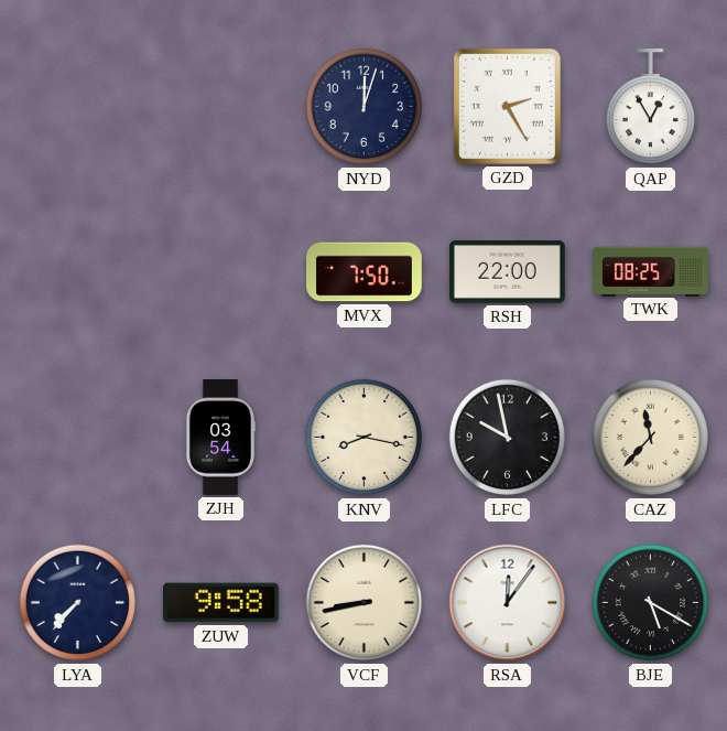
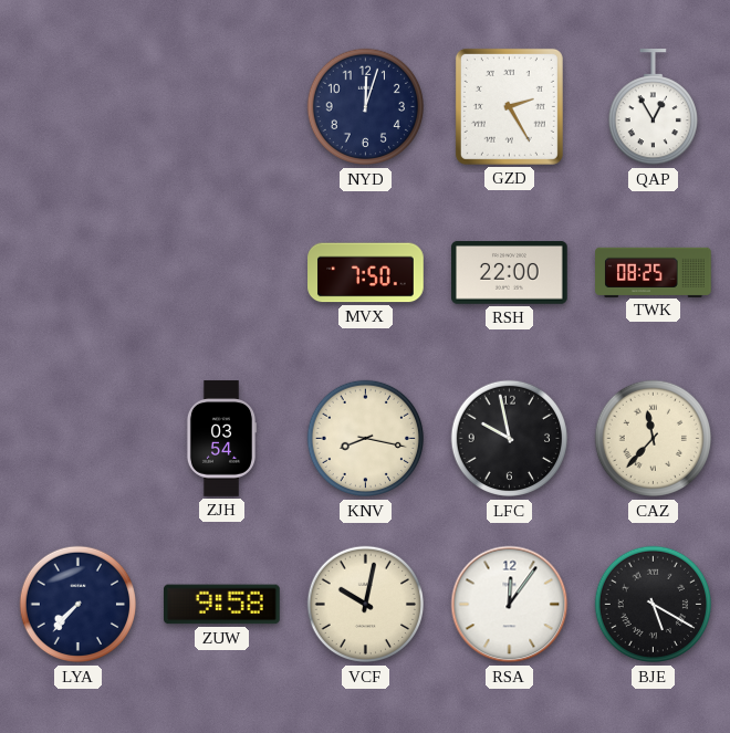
VCF: 8:43 -> 10:02
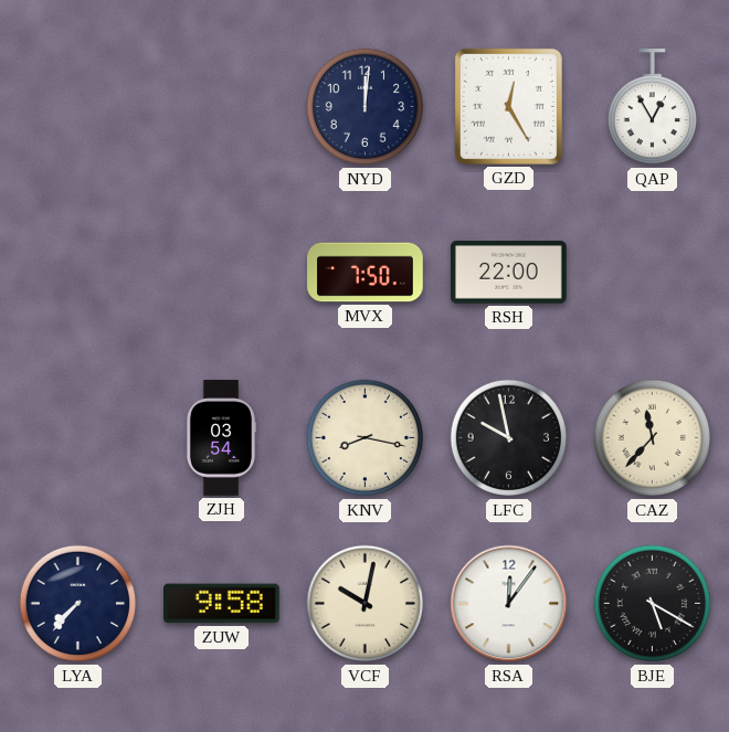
NYD: 12:03 -> 12:01
GZD: 2:25 -> 12:25
TWK: 08:25 -> none
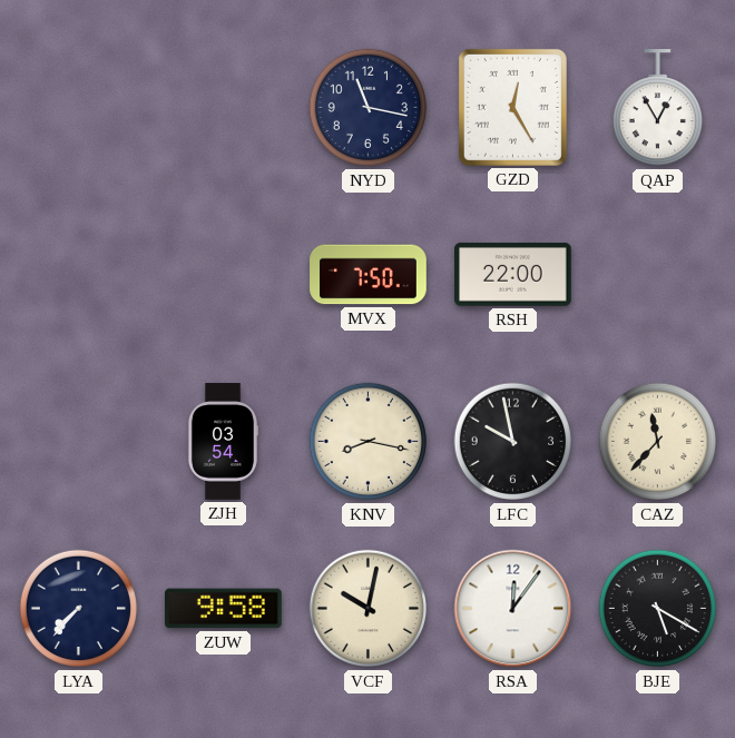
NYD: 12:01 -> 11:17
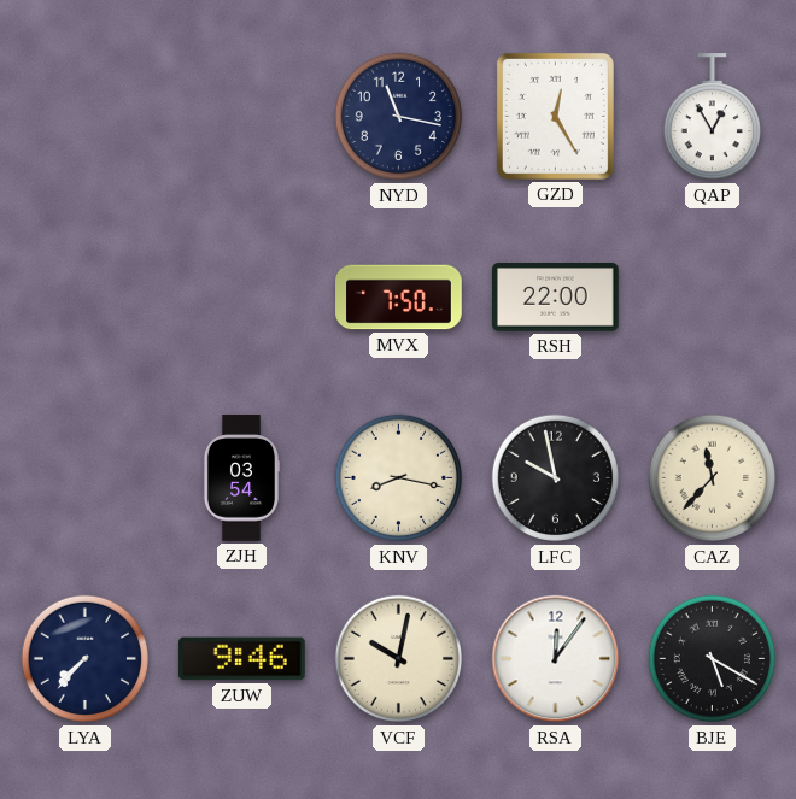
ZUW: 9:58 -> 9:46
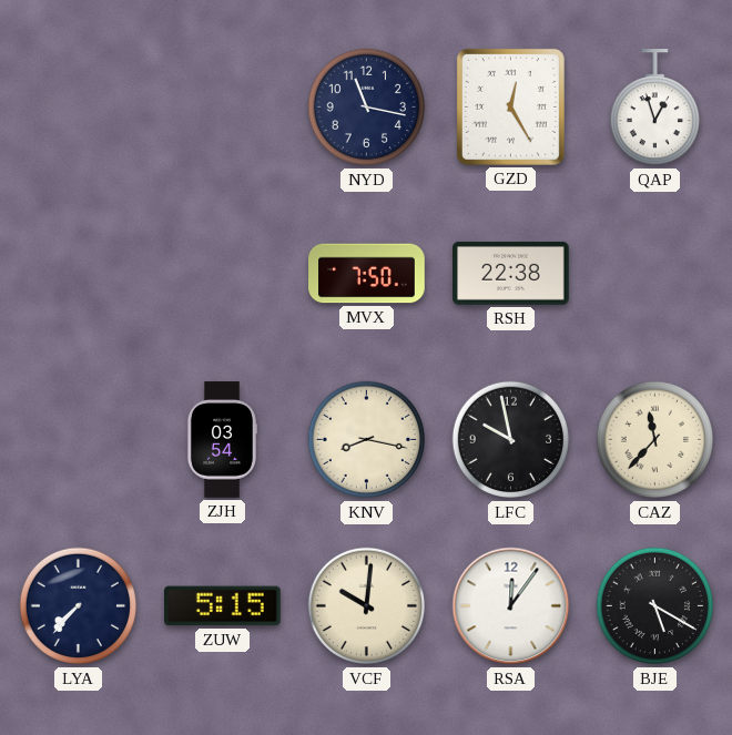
QAP: 12:55 -> 12:57
RSH: 22:00 -> 22:38
ZUW: 9:46 -> 5:15
VCF: 10:02 -> 10:01
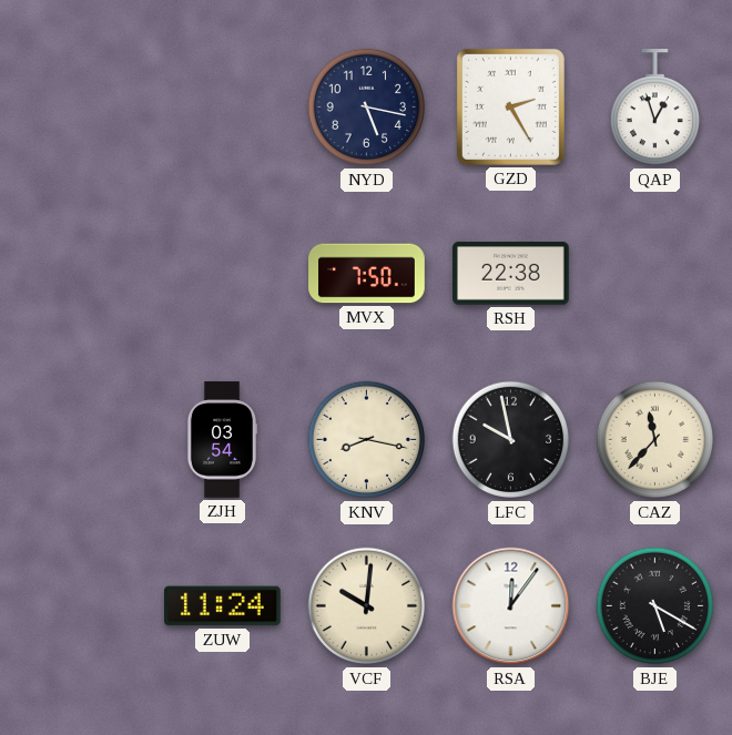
NYD: 11:17 -> 5:17
GZD: 12:25 -> 2:25
LYA: 7:37 -> none
ZUW: 5:15 -> 11:24
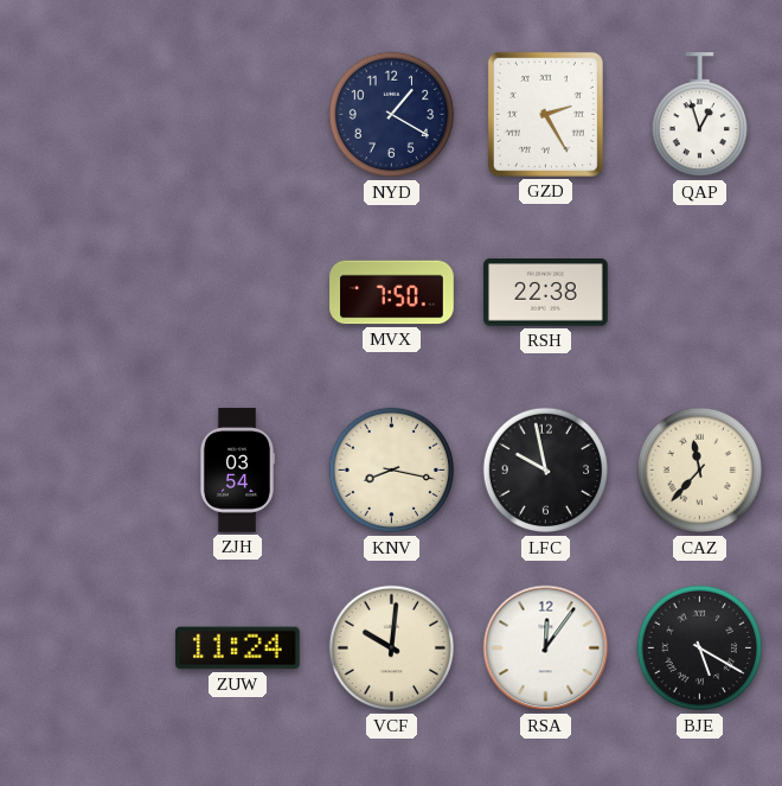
NYD: 5:17 -> 1:20
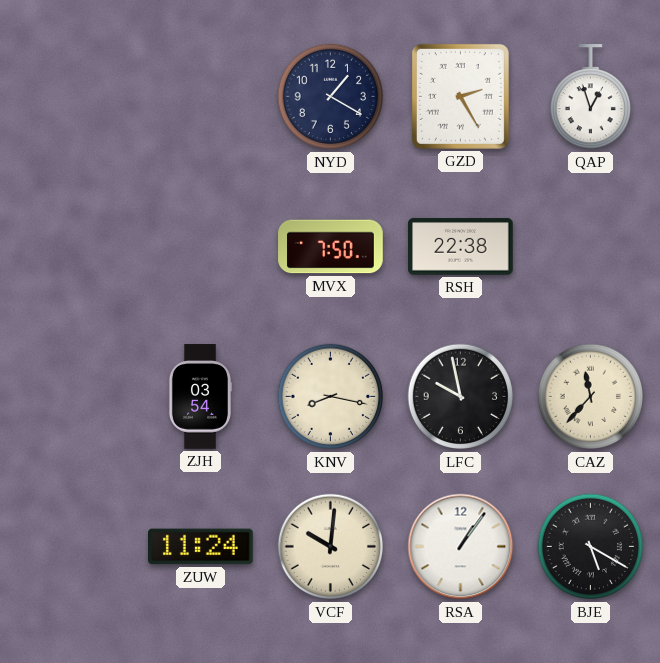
RSA: 12:06 -> 1:06
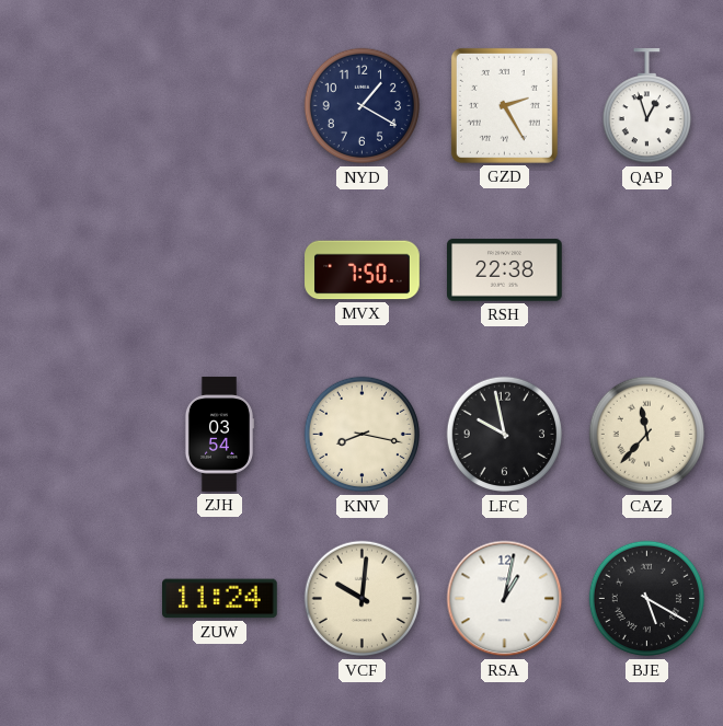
RSA: 1:06 -> 1:02
